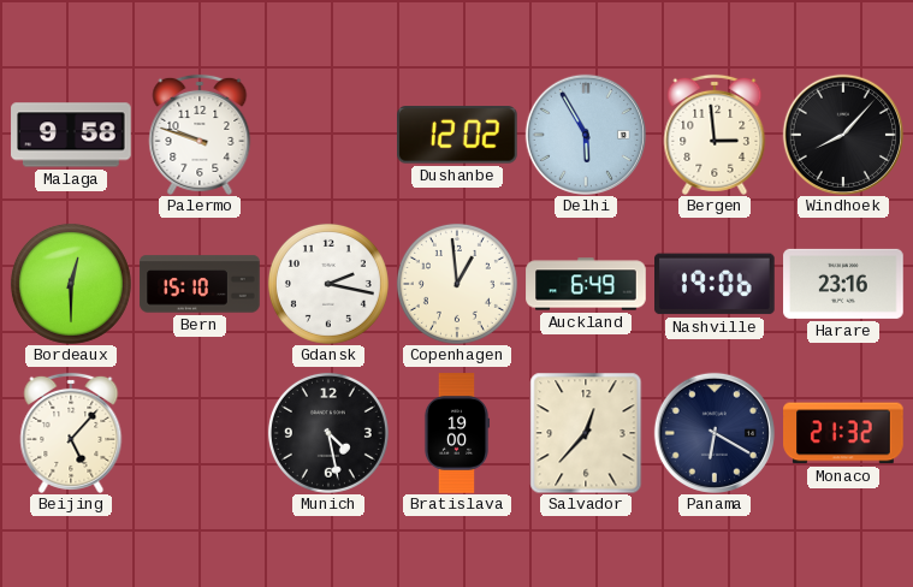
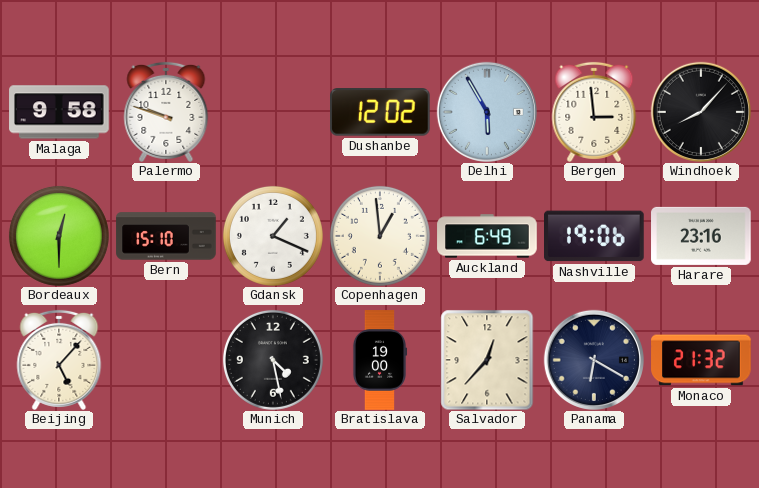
Gdansk: 2:17 -> 1:19
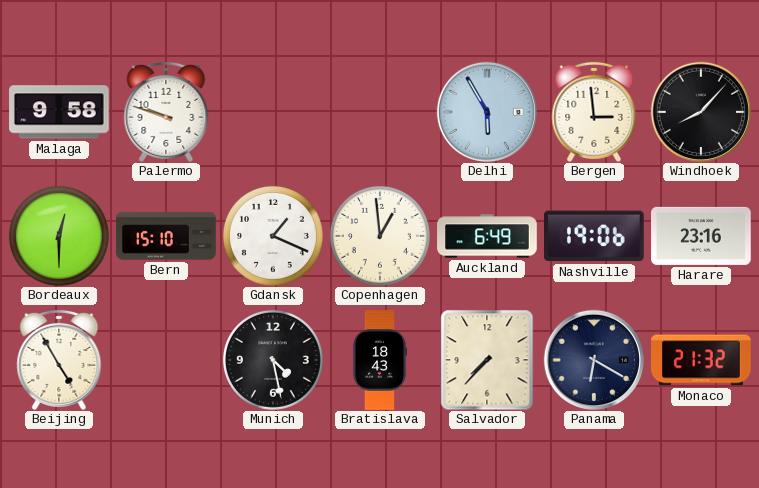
Dushanbe: 12:02 -> none
Beijing: 5:07 -> 4:55
Bratislava: 19:00 -> 18:43
Salvador: 12:37 -> 7:37
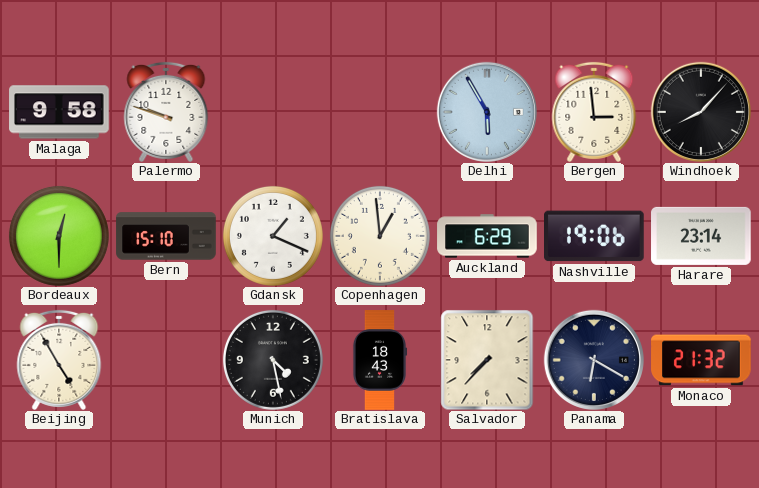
Auckland: 6:49 -> 6:29
Harare: 23:16 -> 23:14
